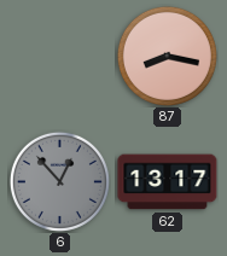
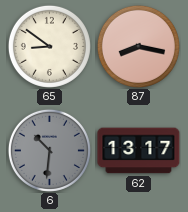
65: none -> 8:51
6: 12:53 -> 10:31
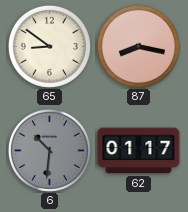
62: 13:17 -> 01:17
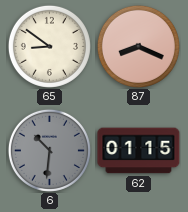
87: 8:17 -> 8:19
62: 01:17 -> 01:15
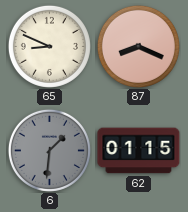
65: 8:51 -> 8:49
6: 10:31 -> 1:31
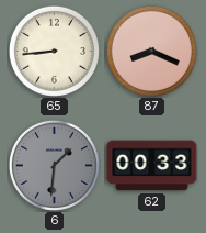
65: 8:49 -> 8:44
62: 01:15 -> 00:33
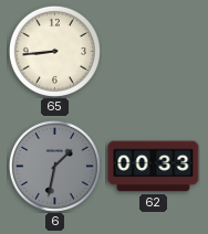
87: 8:19 -> none
6: 1:31 -> 1:32
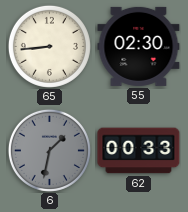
55: none -> 02:30
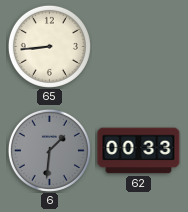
55: 02:30 -> none
6: 1:32 -> 1:31
